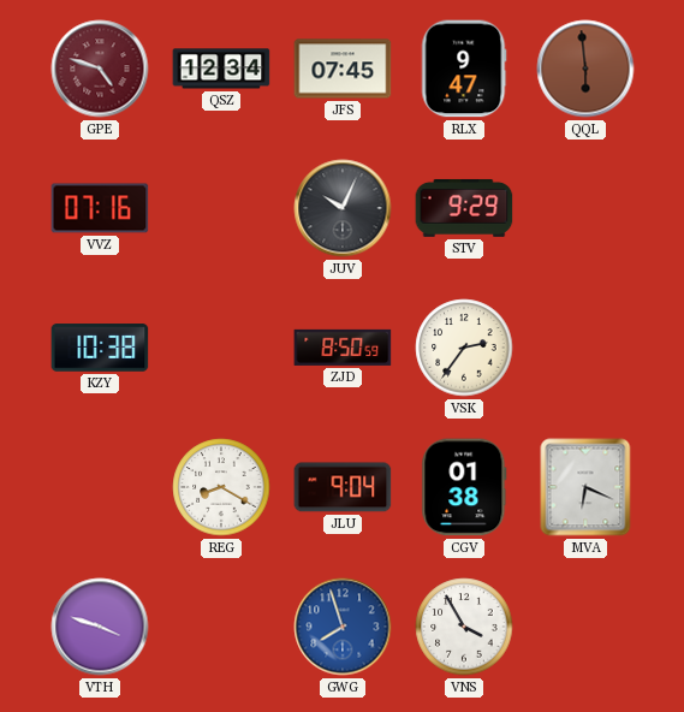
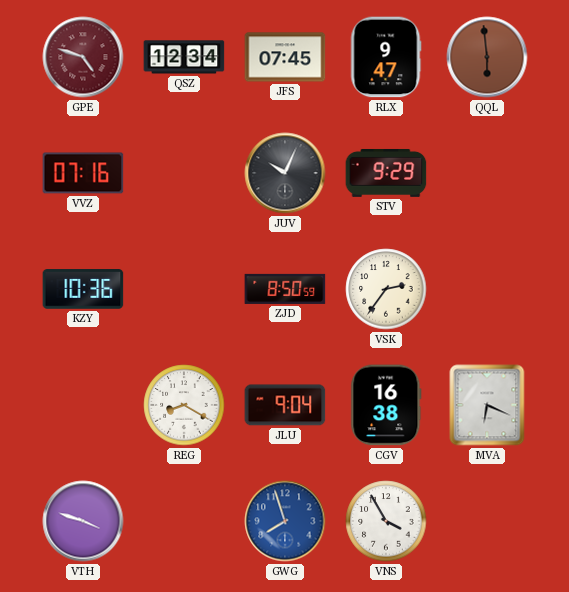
KZY: 10:38 -> 10:36
CGV: 01:38 -> 16:38
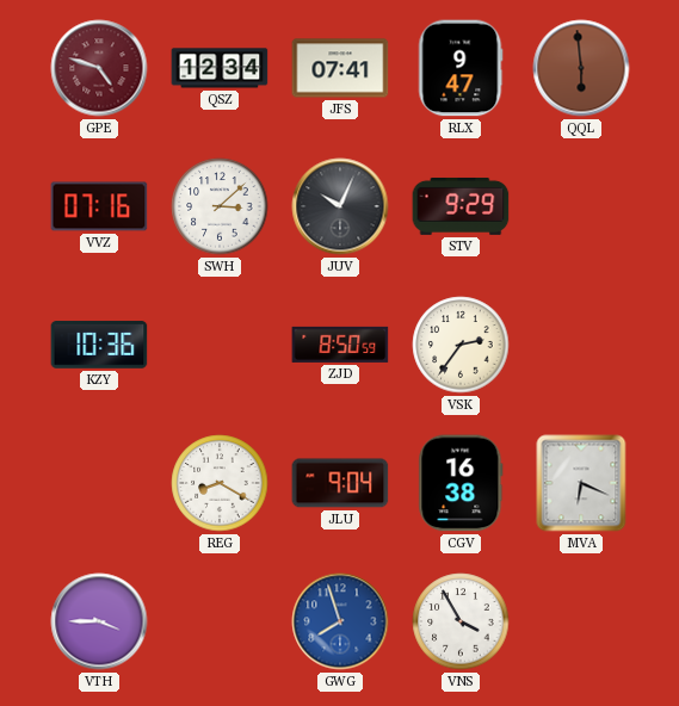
JFS: 07:45 -> 07:41
SWH: none -> 3:08
VTH: 3:48 -> 3:45
